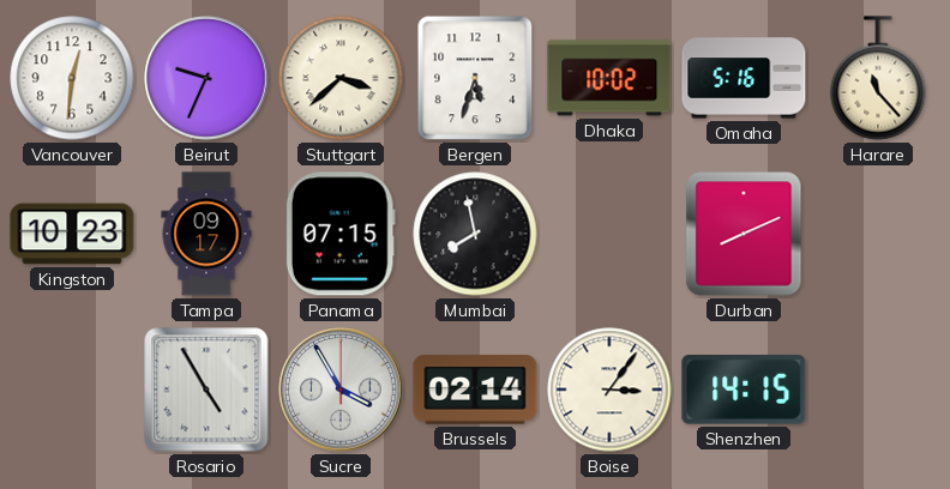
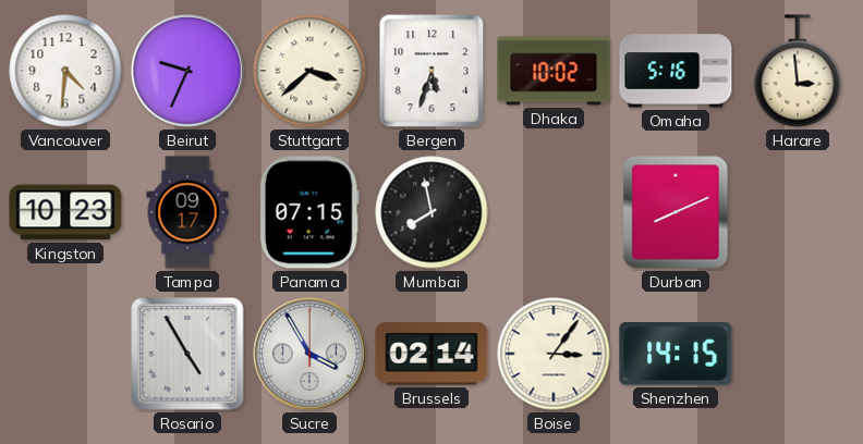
Vancouver: 12:31 -> 4:31
Harare: 11:23 -> 2:59
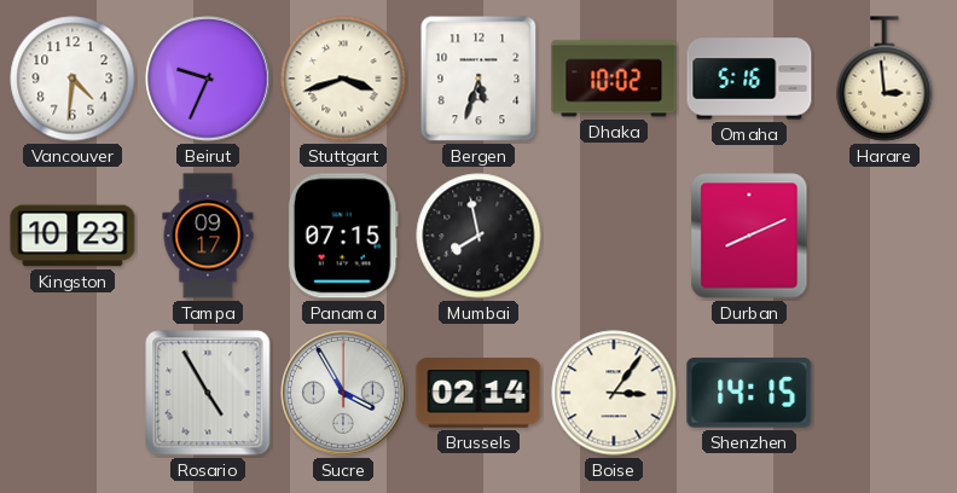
Stuttgart: 3:38 -> 3:42
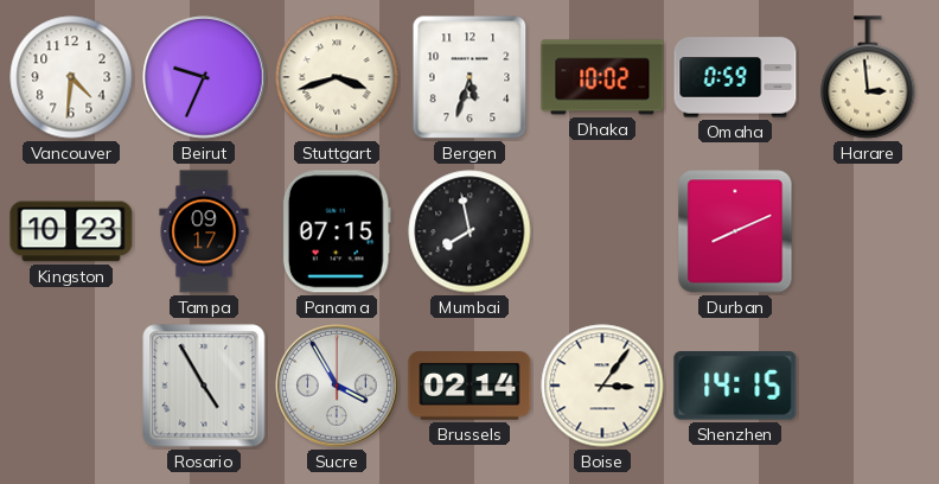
Omaha: 5:16 -> 0:59
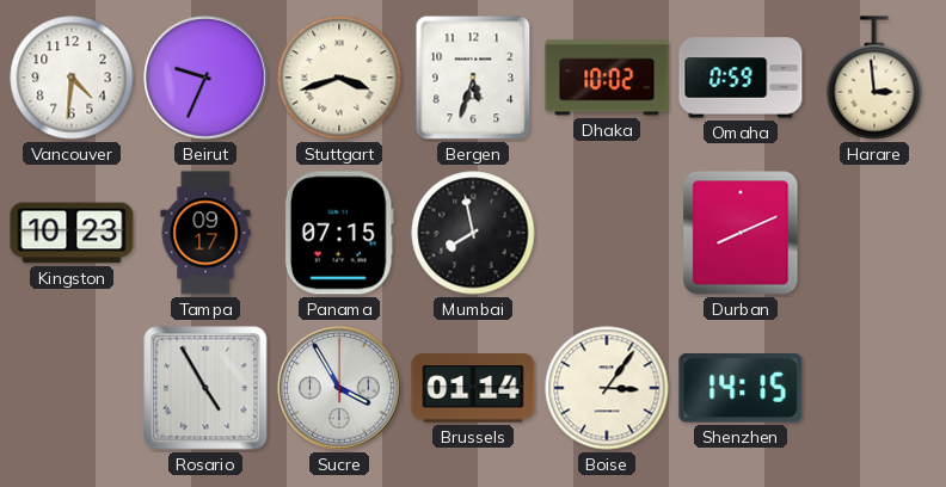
Brussels: 02:14 -> 01:14
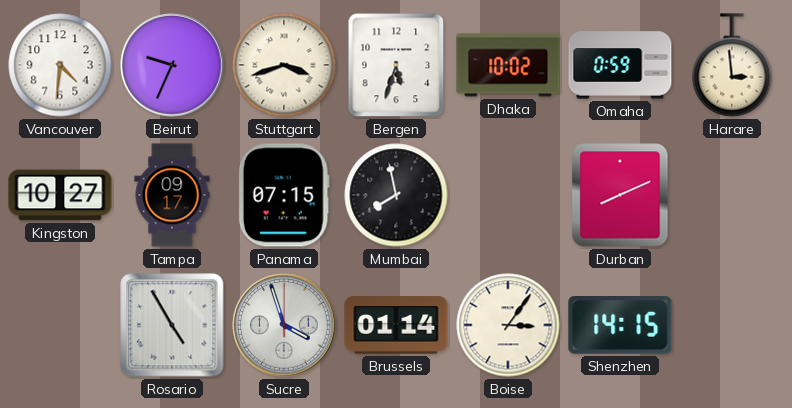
Kingston: 10:23 -> 10:27
Sucre: 3:55 -> 3:57
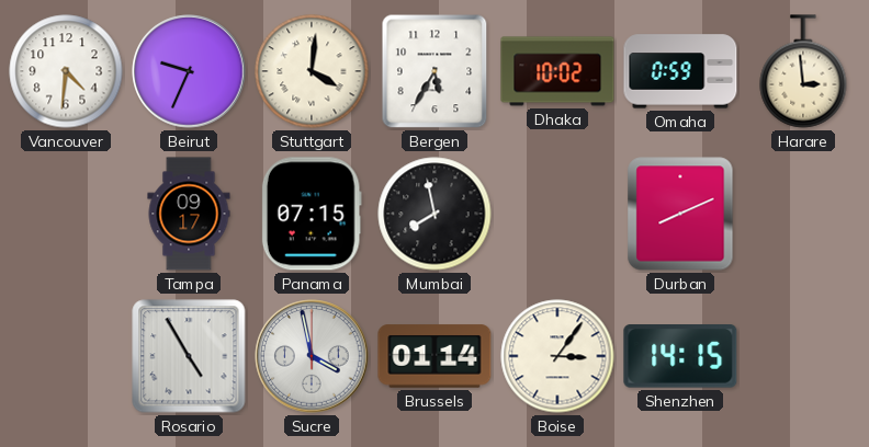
Stuttgart: 3:42 -> 4:01
Bergen: 5:33 -> 5:35
Kingston: 10:27 -> none
Sucre: 3:57 -> 3:58
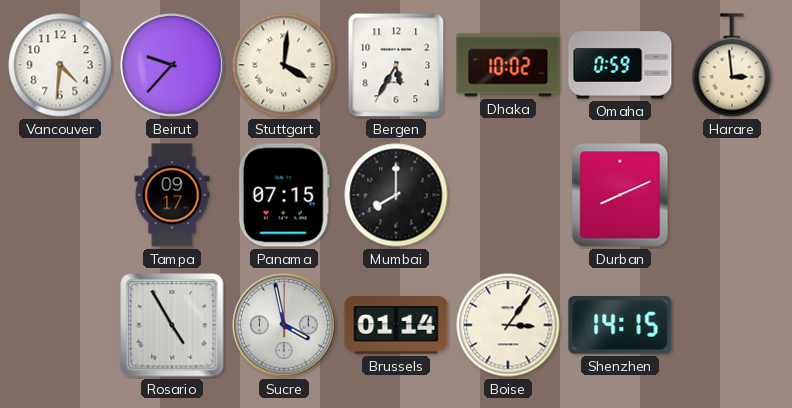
Beirut: 9:34 -> 9:37
Mumbai: 7:58 -> 8:00
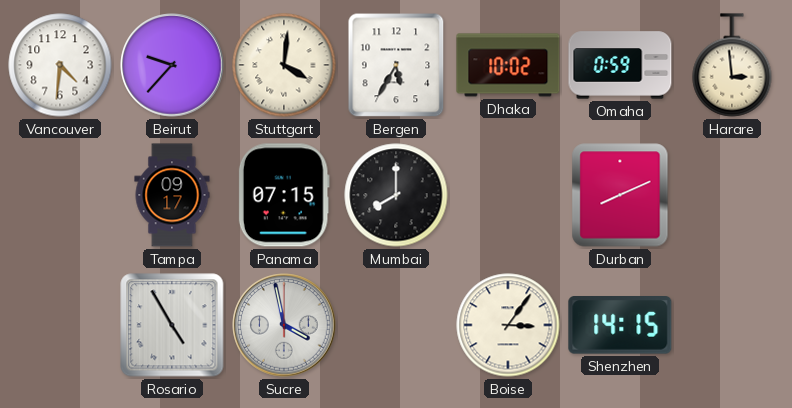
Brussels: 01:14 -> none
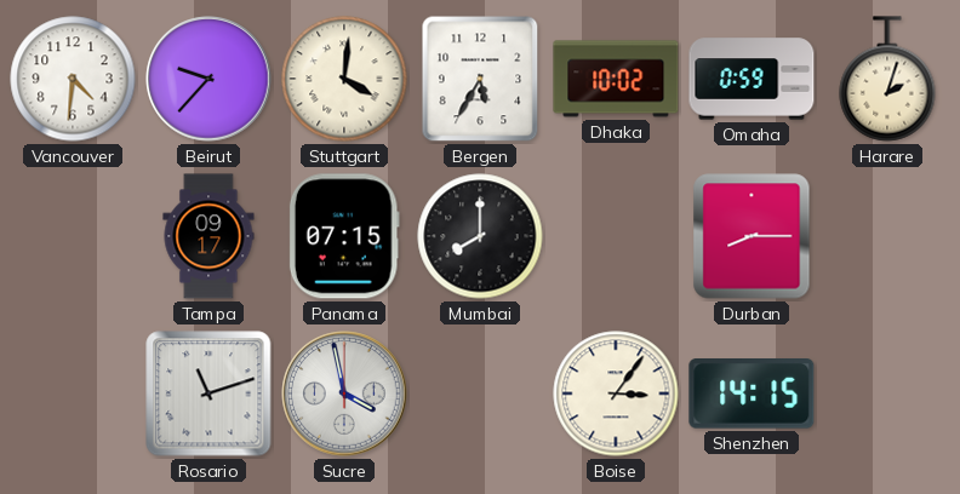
Harare: 2:59 -> 2:03
Durban: 8:11 -> 8:15
Rosario: 4:55 -> 11:12
